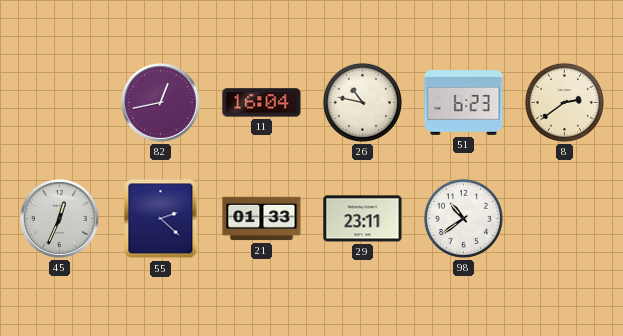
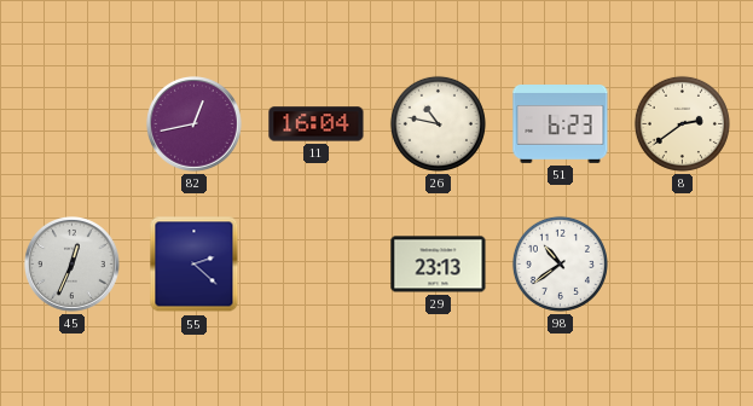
21: 01:33 -> none
29: 23:11 -> 23:13
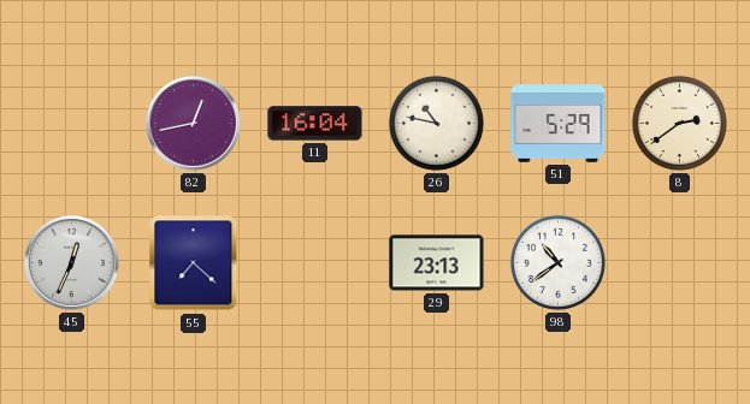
51: 6:23 -> 5:29
55: 2:22 -> 7:22
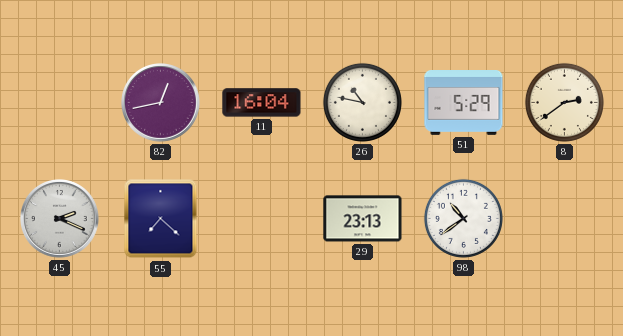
45: 12:34 -> 2:19
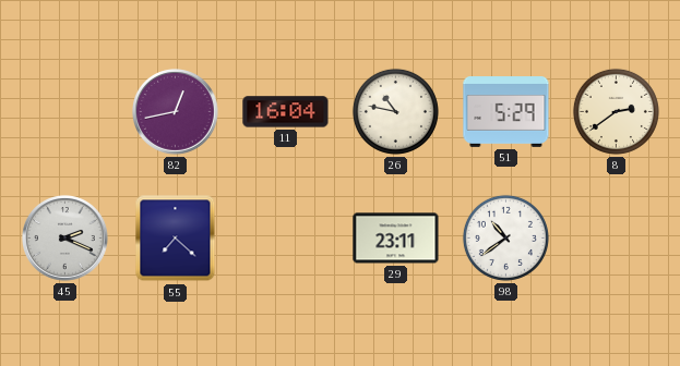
29: 23:13 -> 23:11
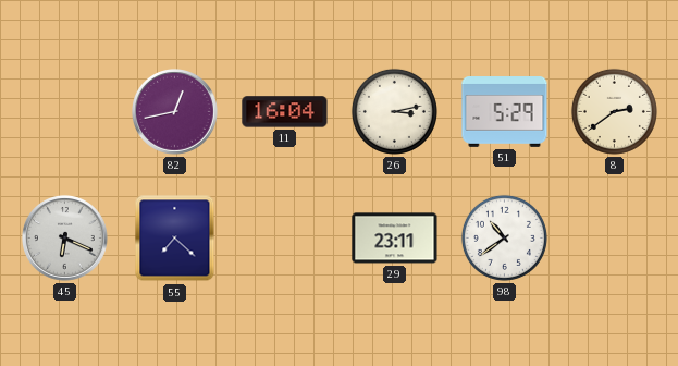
26: 10:47 -> 3:13
45: 2:19 -> 6:19
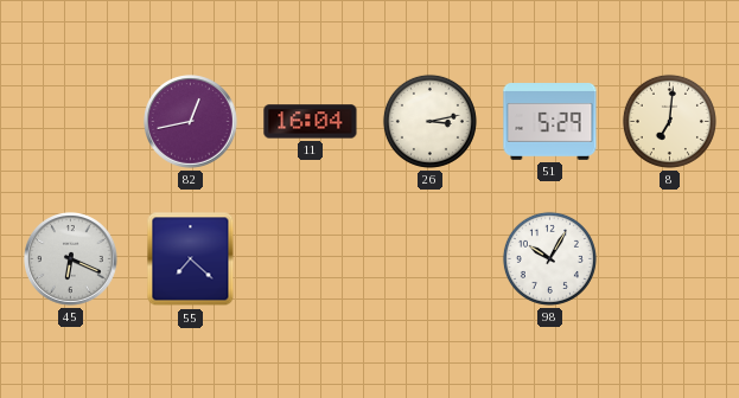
8: 2:39 -> 7:01
29: 23:11 -> none
98: 10:39 -> 10:05
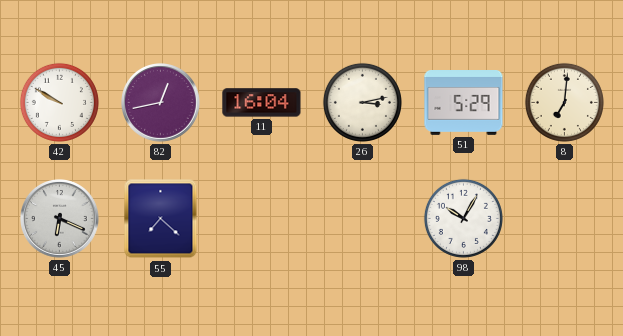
42: none -> 9:50
